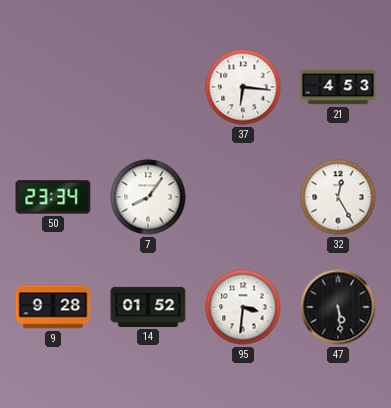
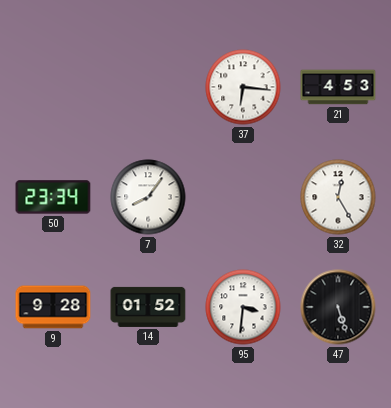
47: 5:29 -> 5:27
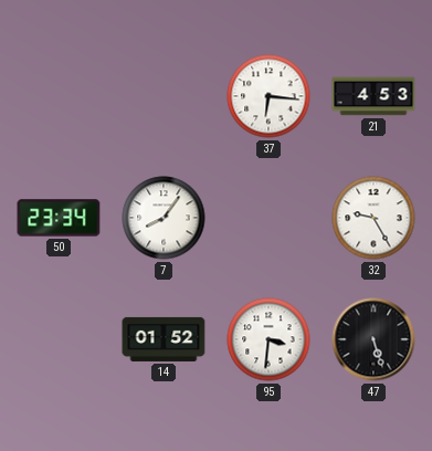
32: 12:25 -> 9:25
9: 9:28 -> none
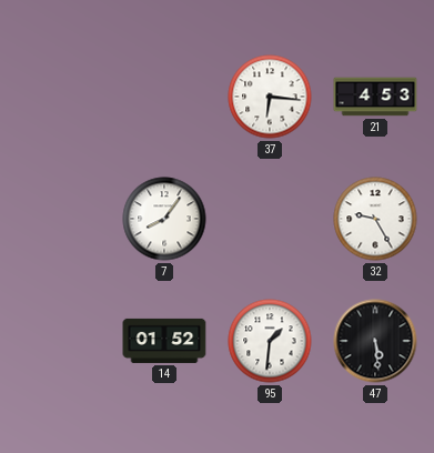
50: 23:34 -> none
95: 3:31 -> 1:31
47: 5:27 -> 5:29
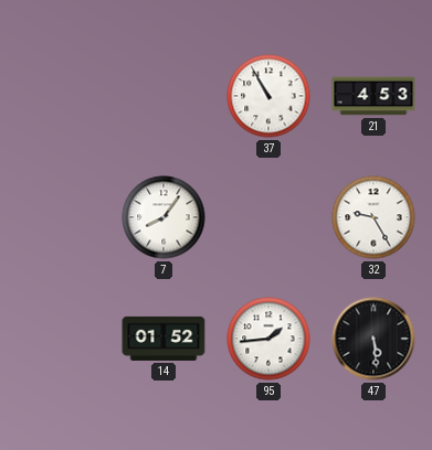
37: 6:16 -> 10:55
95: 1:31 -> 1:44
